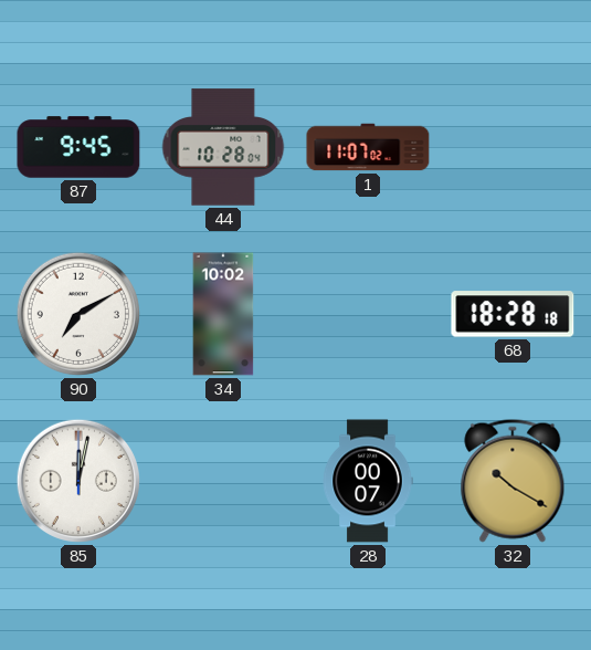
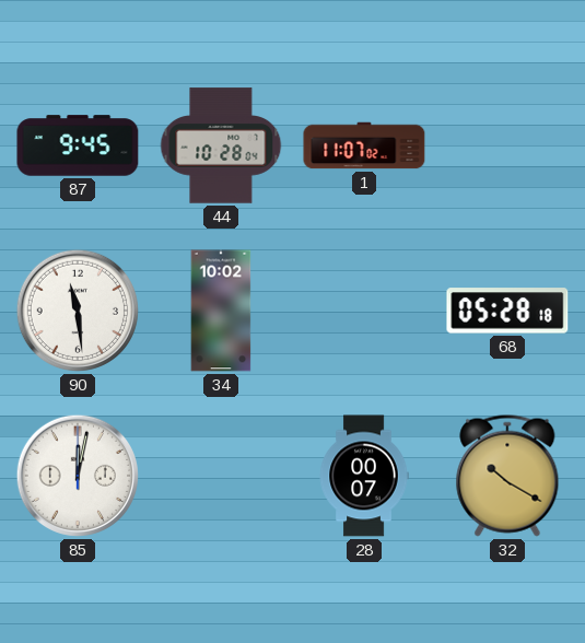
90: 7:10 -> 11:29
68: 18:28 -> 05:28
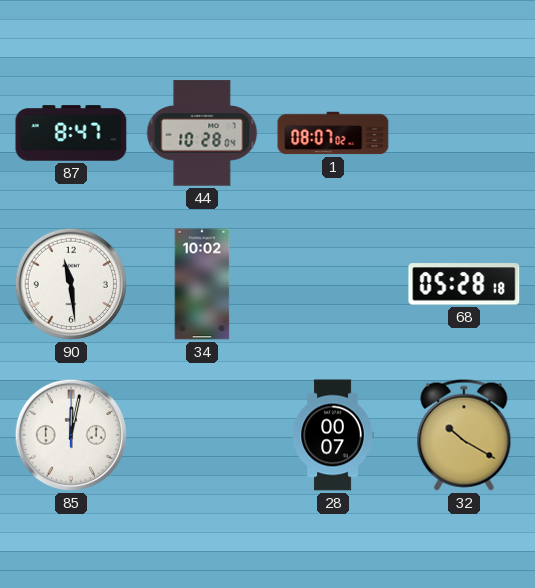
87: 9:45 -> 8:47
1: 11:07 -> 08:07
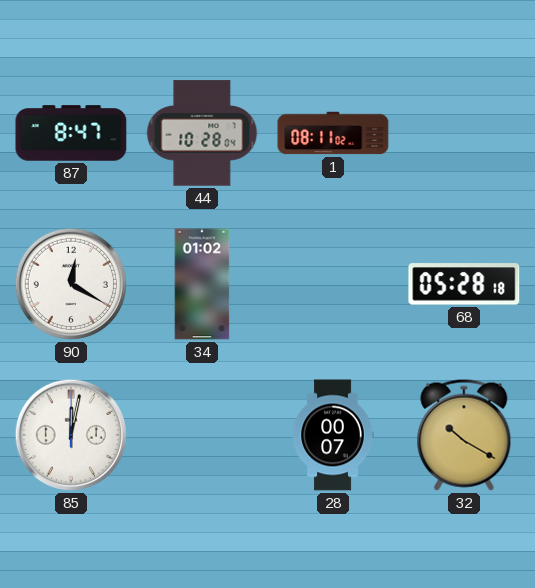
1: 08:07 -> 08:11
90: 11:29 -> 12:20
34: 10:02 -> 01:02
